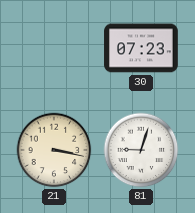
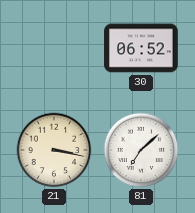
30: 07:23 -> 06:52
81: 9:03 -> 7:08
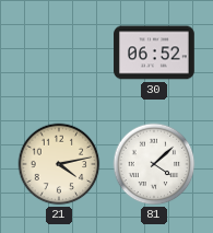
21: 3:17 -> 4:13
81: 7:08 -> 4:08
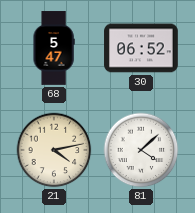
68: none -> 5:47
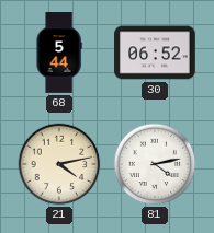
68: 5:47 -> 5:44
81: 4:08 -> 4:13
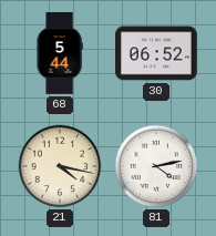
21: 4:13 -> 4:17
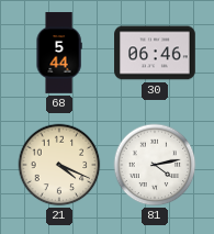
30: 06:52 -> 06:46
21: 4:17 -> 4:19
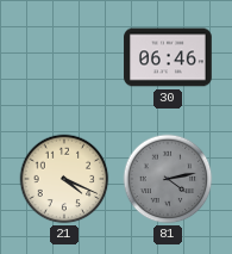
68: 5:44 -> none
81 dial: white -> grey
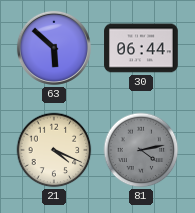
63: none -> 5:52
30: 06:46 -> 06:44
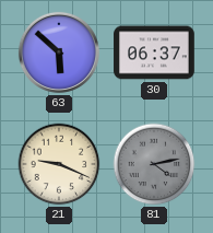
30: 06:44 -> 06:37
21: 4:19 -> 9:19
